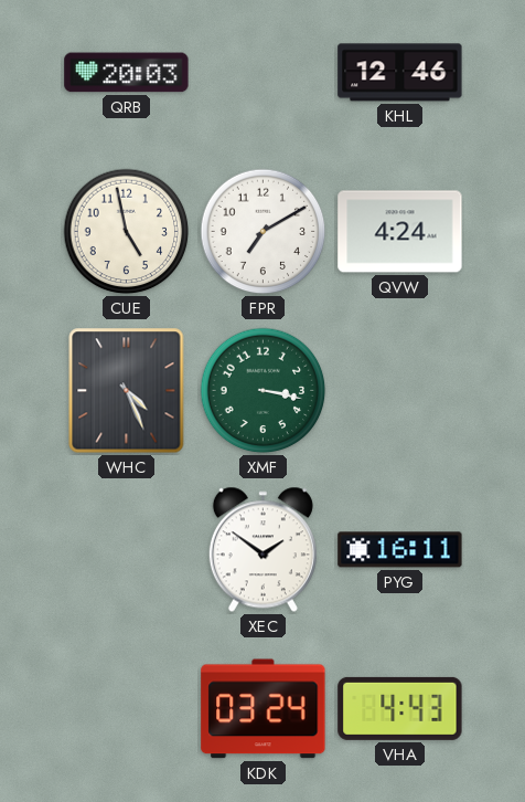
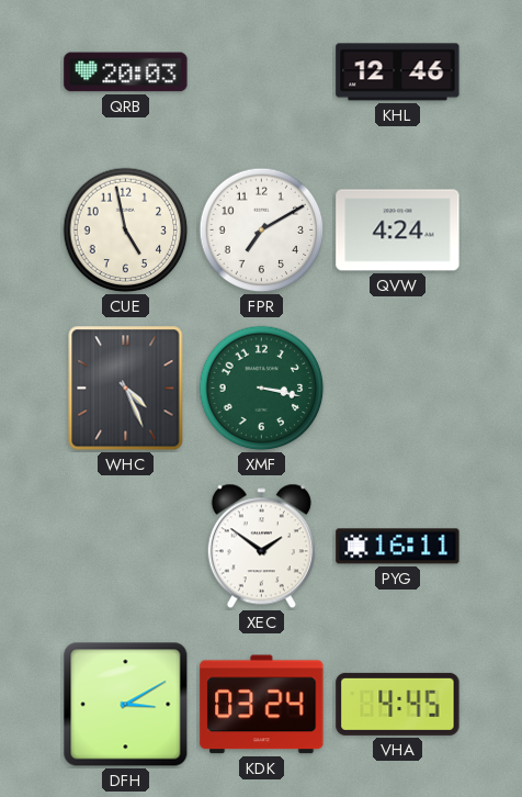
DFH: none -> 3:10
VHA: 4:43 -> 4:45
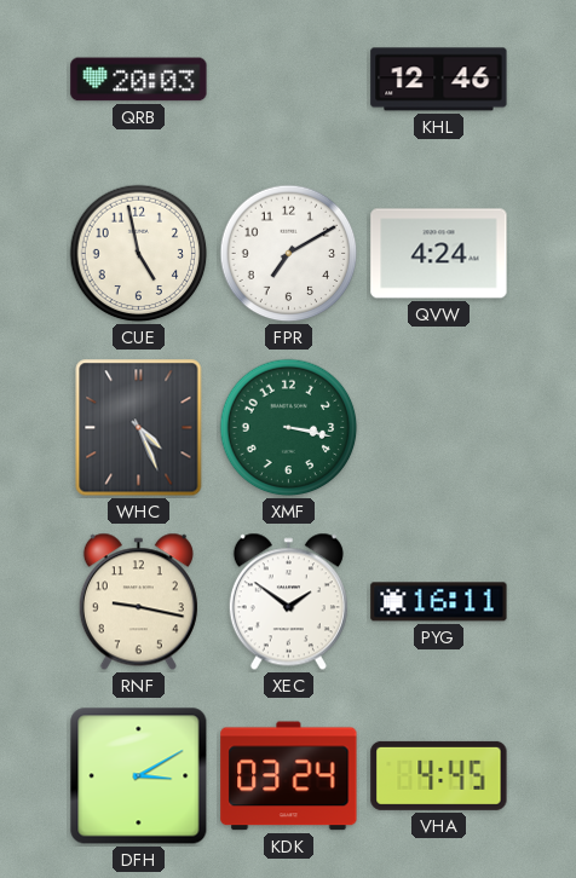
RNF: none -> 9:17
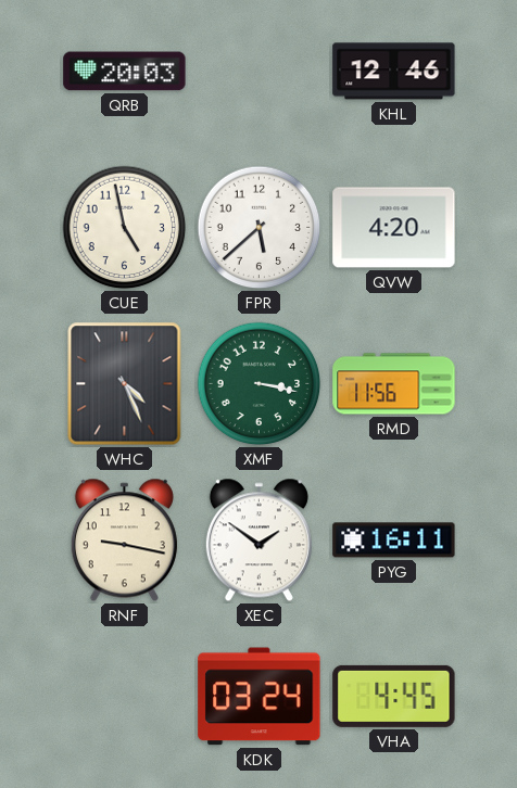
FPR: 7:10 -> 5:38
QVW: 4:24 -> 4:20
RMD: none -> 11:56
DFH: 3:10 -> none
